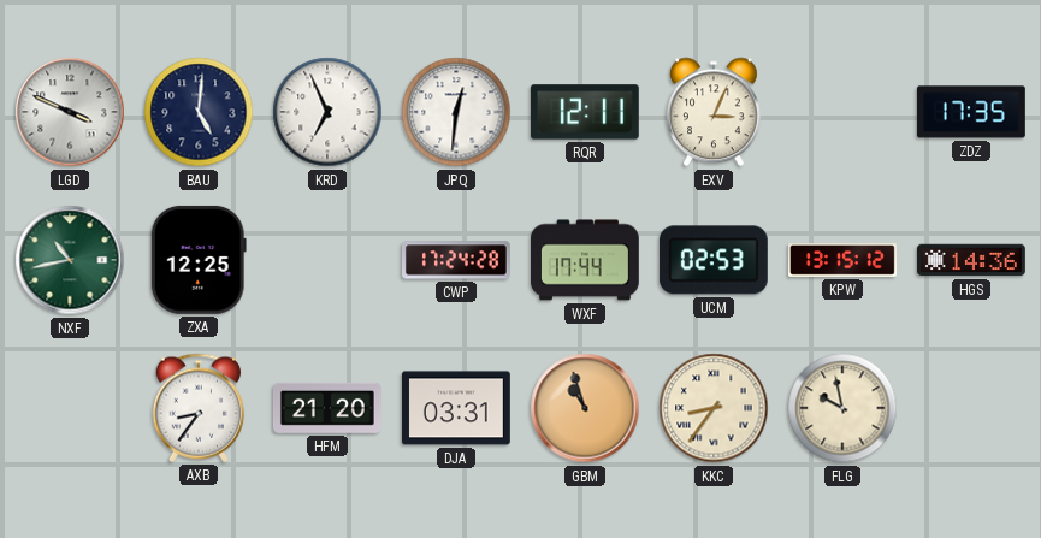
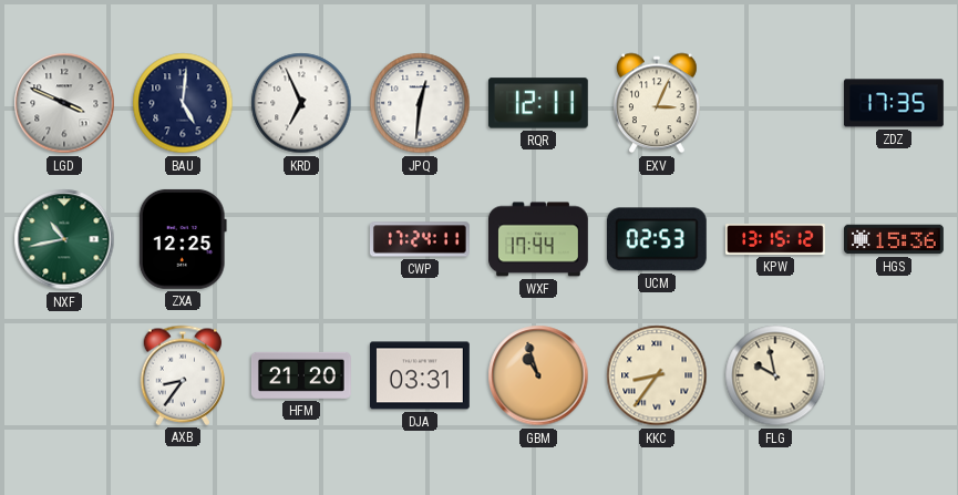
CWP: 17:24:28 -> 17:24:11
HGS: 14:36 -> 15:36
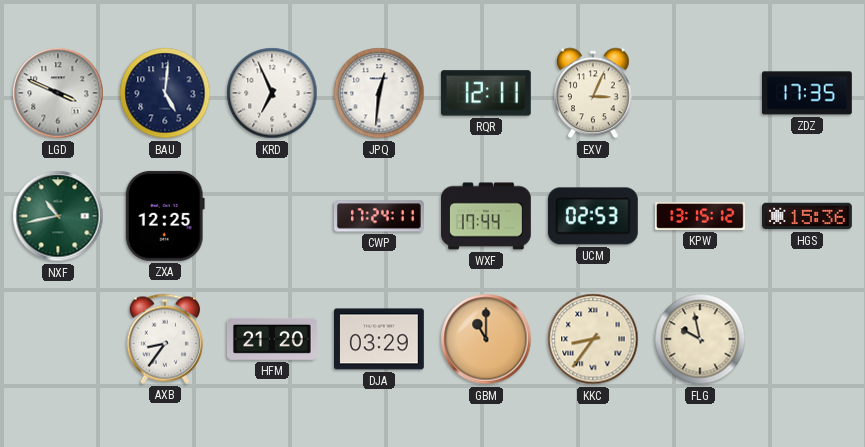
DJA: 03:31 -> 03:29
GBM: 10:57 -> 11:00
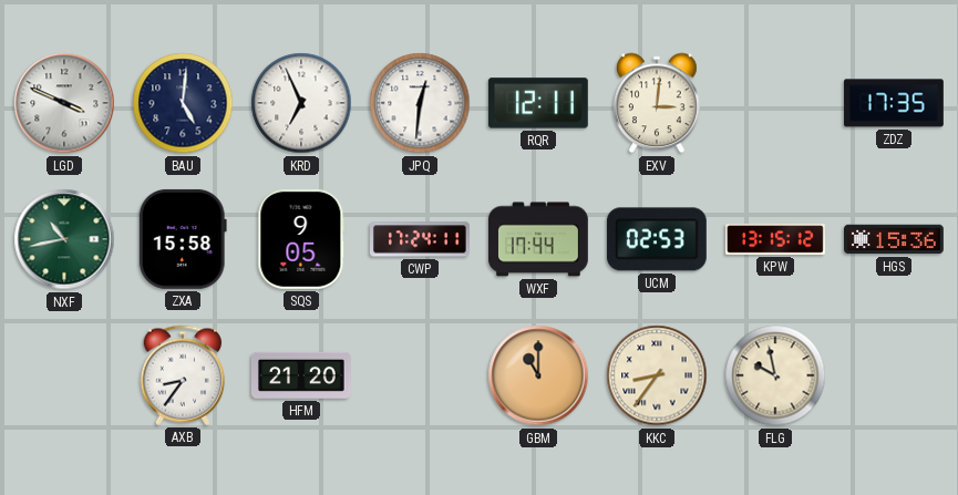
EXV: 3:04 -> 3:01
ZXA: 12:25 -> 15:58
SQS: none -> 9:05
DJA: 03:29 -> none
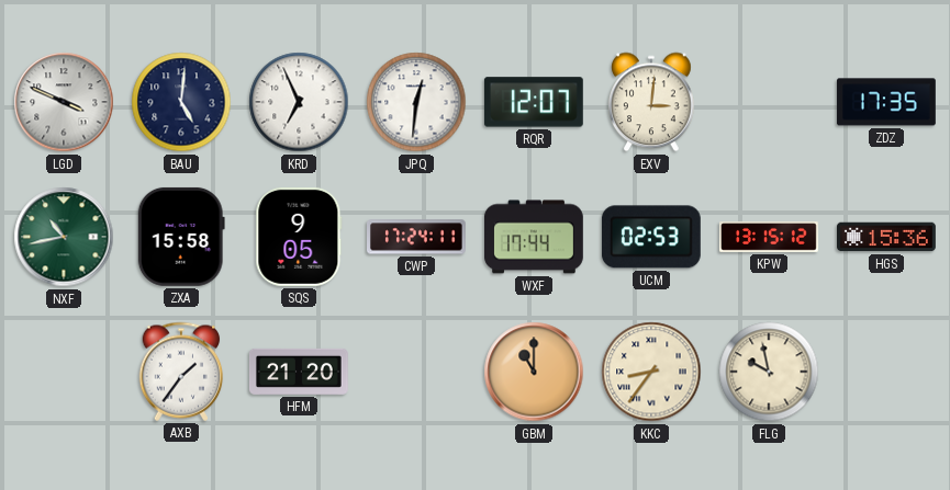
RQR: 12:11 -> 12:07
AXB: 8:36 -> 1:36
